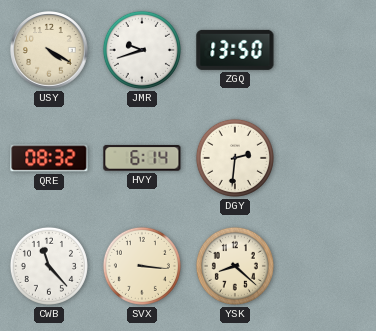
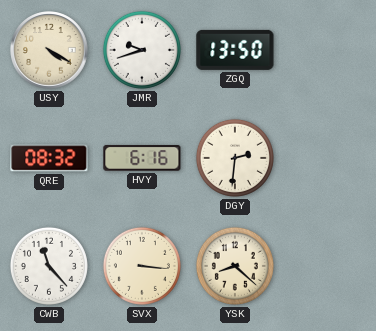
HVY: 6:14 -> 6:16
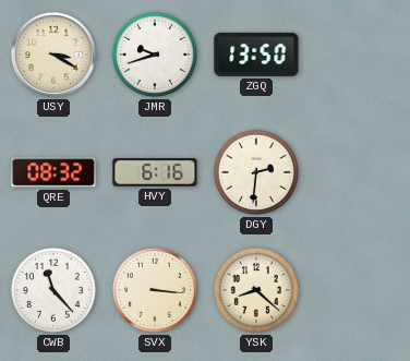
USY: 4:20 -> 3:20
